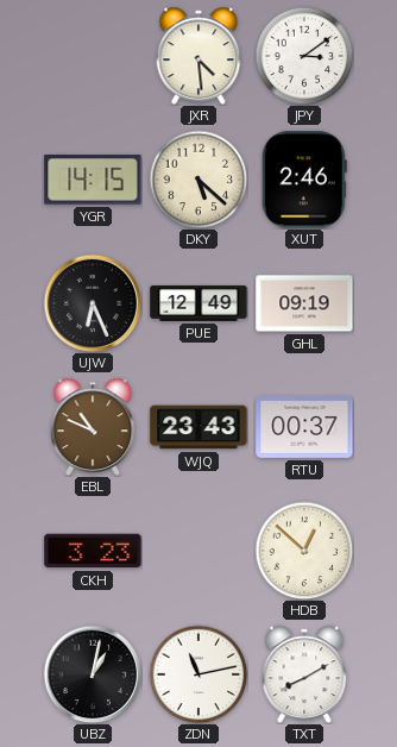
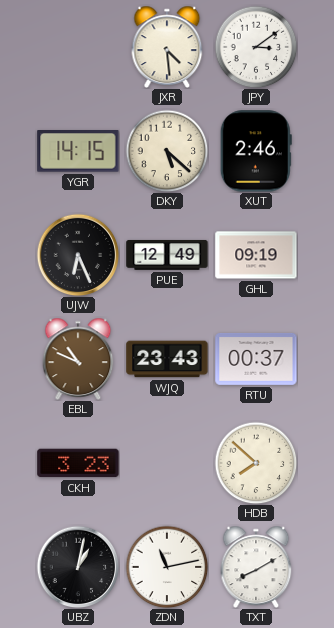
HDB: 12:52 -> 7:52
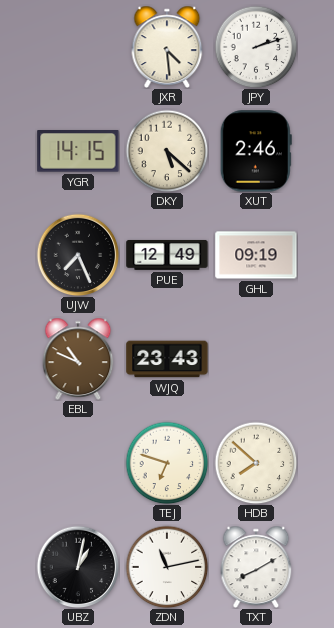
JPY: 3:09 -> 2:12
UJW: 6:26 -> 7:26
RTU: 00:37 -> none
CKH: 3:23 -> none
TEJ: none -> 6:48
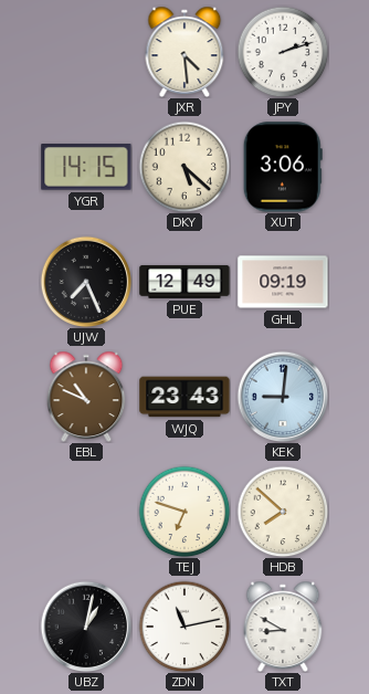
XUT: 2:46 -> 3:06
KEK: none -> 9:01
TXT: 8:10 -> 8:50
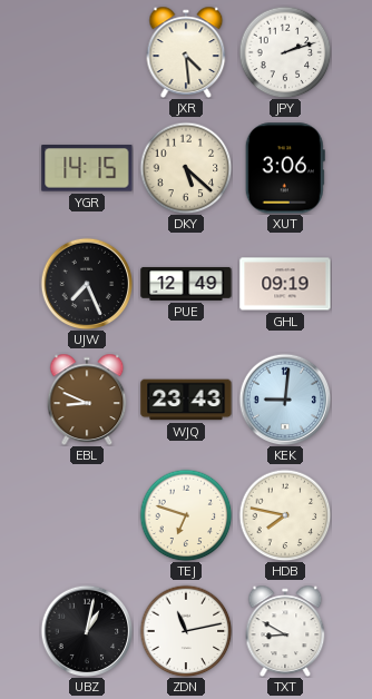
EBL: 10:49 -> 8:49
HDB: 7:52 -> 7:47
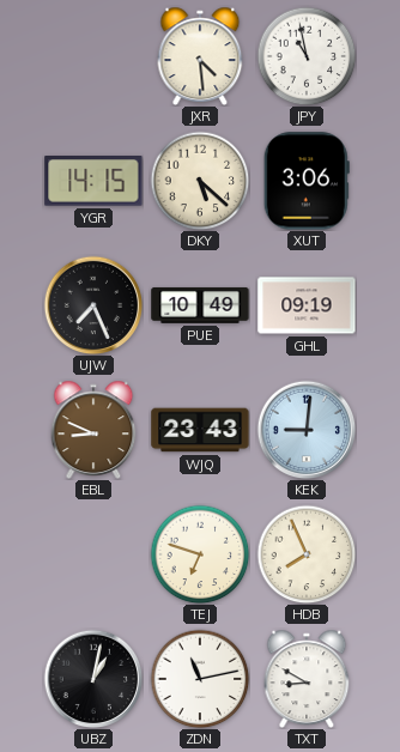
JPY: 2:12 -> 10:58
PUE: 12:49 -> 10:49
HDB: 7:47 -> 7:56
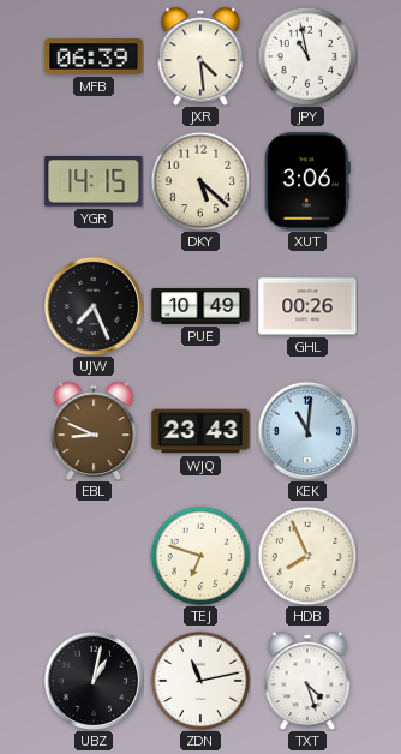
MFB: none -> 06:39
GHL: 09:19 -> 00:26
KEK: 9:01 -> 11:01
TXT: 8:50 -> 4:27
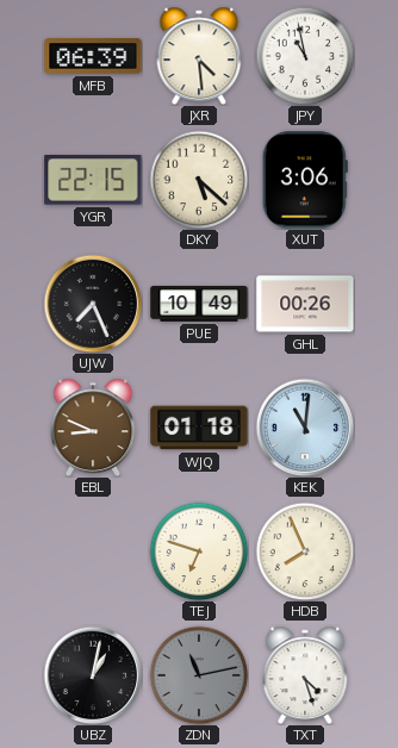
YGR: 14:15 -> 22:15
WJQ: 23:43 -> 01:18
ZDN dial: white -> grey
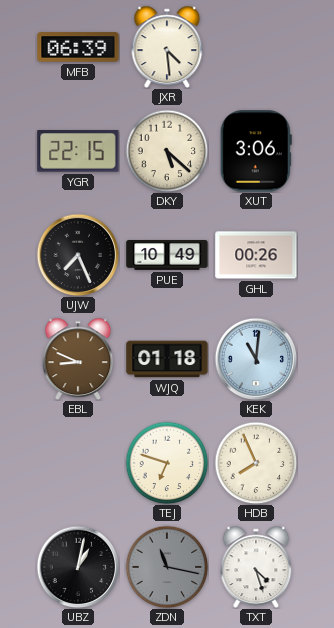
JPY: 10:58 -> none
ZDN: 11:13 -> 11:17
